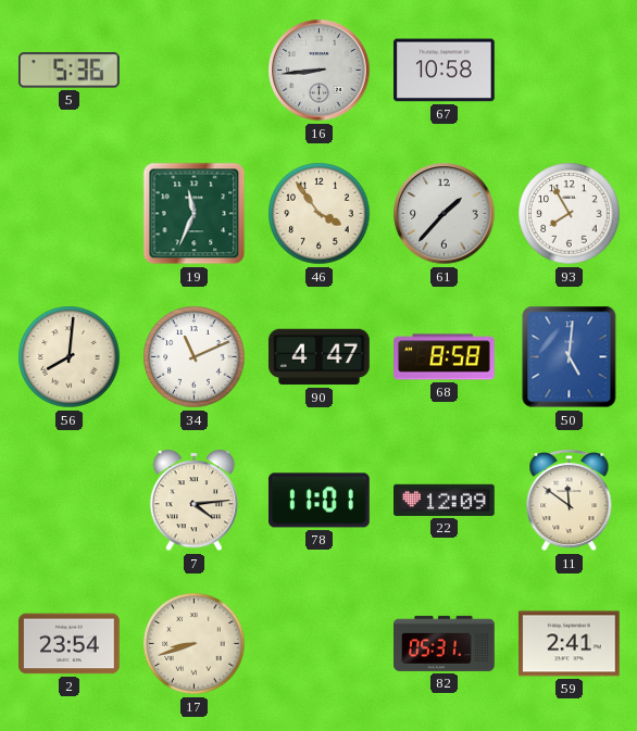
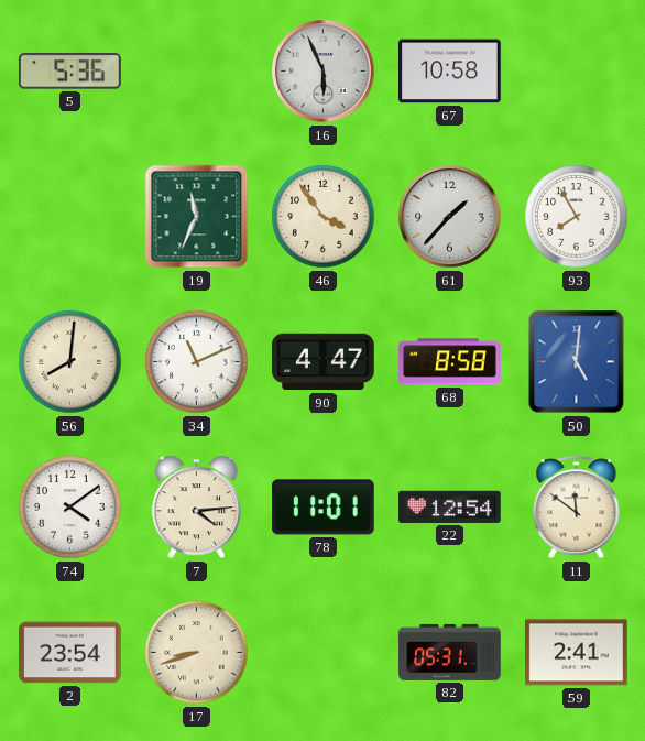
16: 8:44 -> 5:56
74: none -> 4:09
22: 12:09 -> 12:54
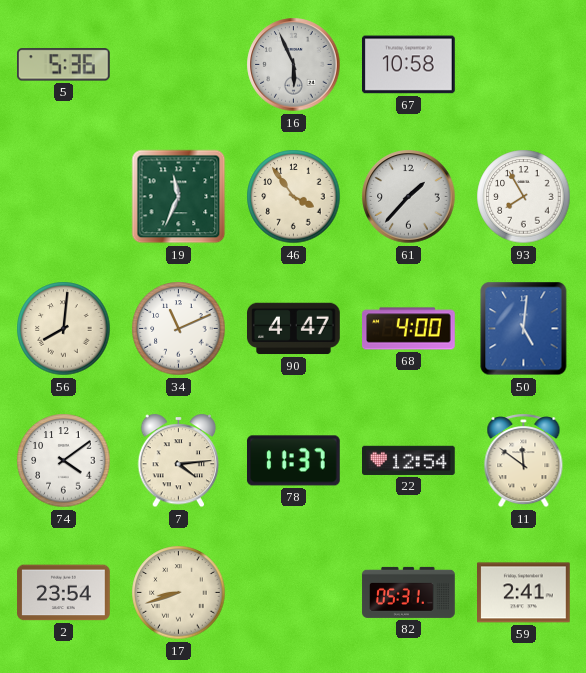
68: 8:58 -> 4:00
78: 11:01 -> 11:37
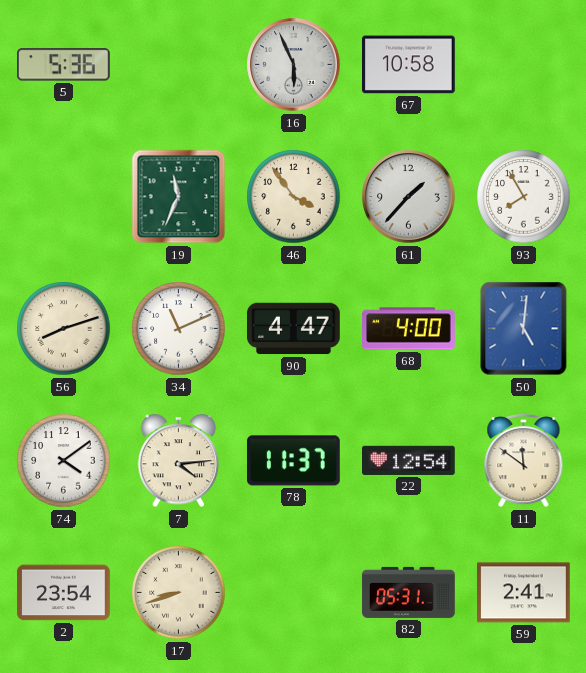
56: 8:01 -> 8:12
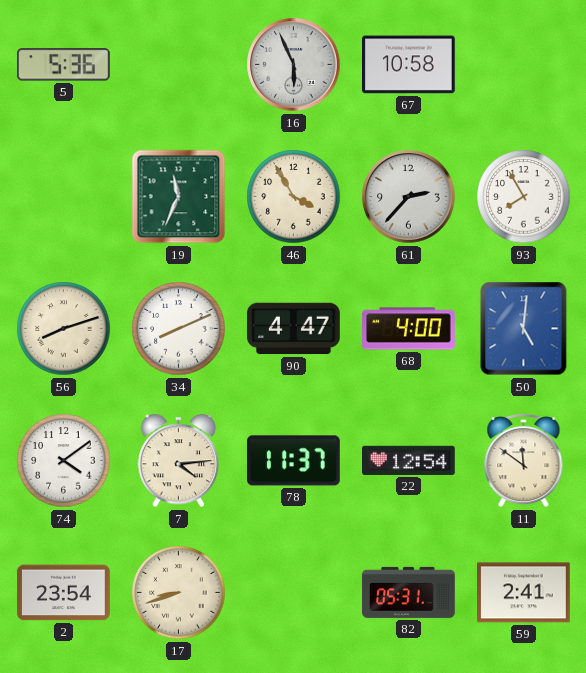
46: 3:54 -> 3:55
61: 1:37 -> 2:37
34: 11:11 -> 8:11
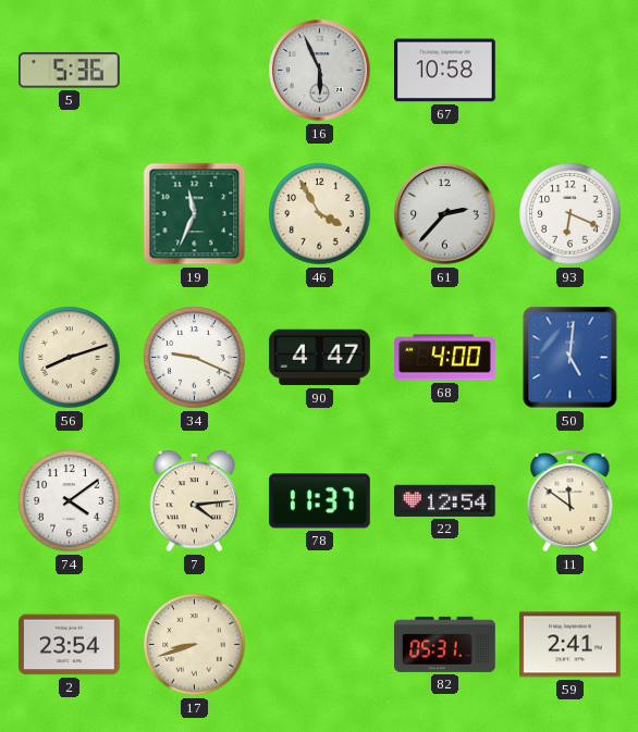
93: 7:55 -> 6:19
34: 8:11 -> 9:19
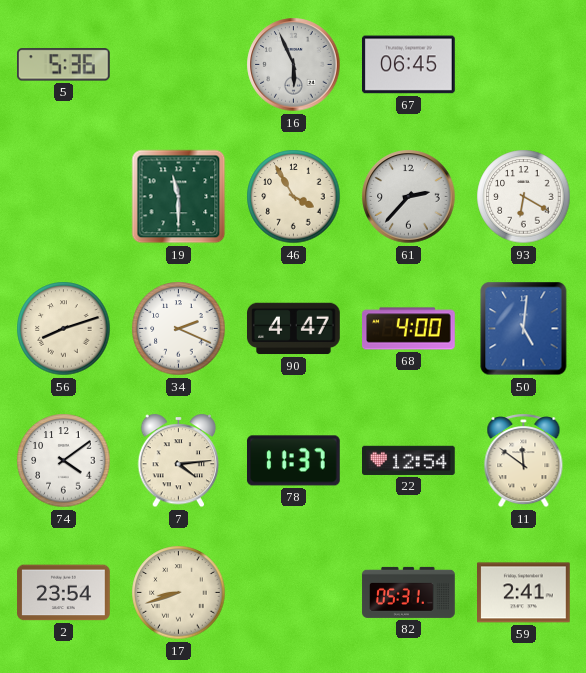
67: 10:58 -> 06:45
19: 11:34 -> 11:30
93: 6:19 -> 6:20
34: 9:19 -> 2:19
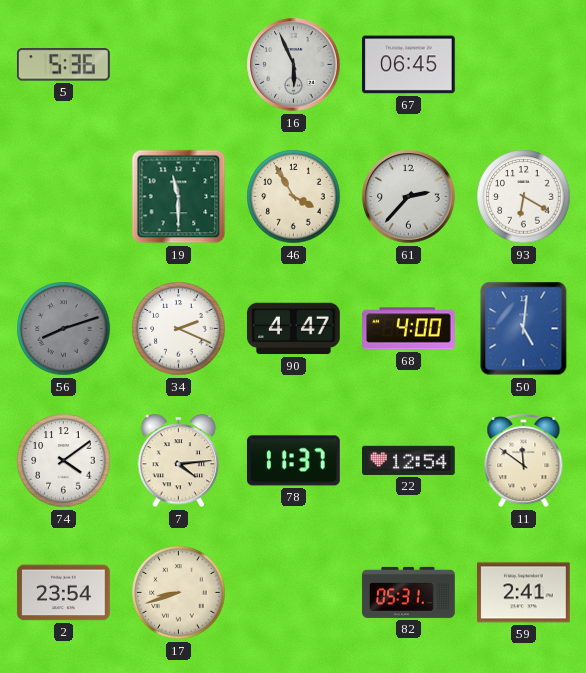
56 dial: cream -> grey
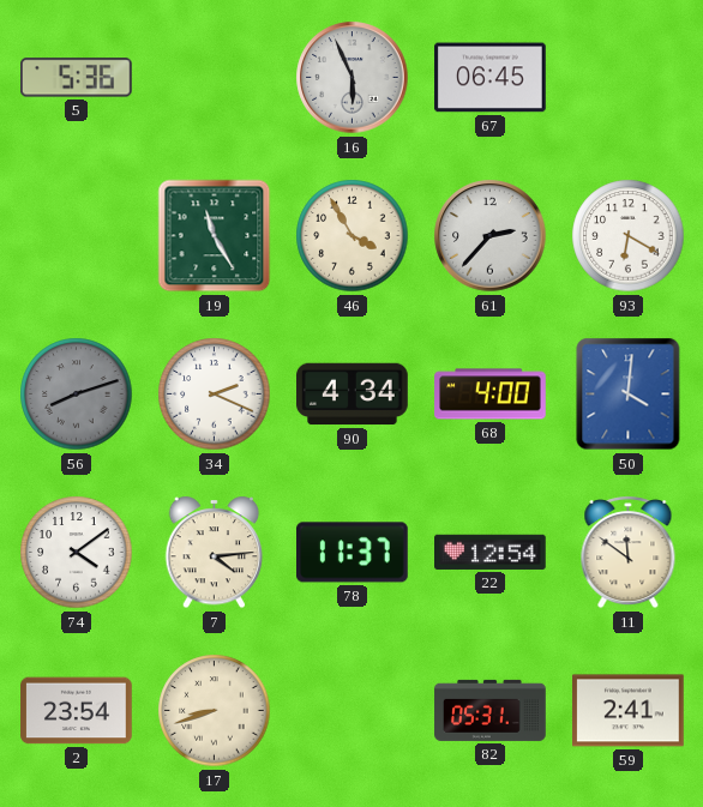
19: 11:30 -> 11:25
90: 4:47 -> 4:34
50: 5:01 -> 4:01
